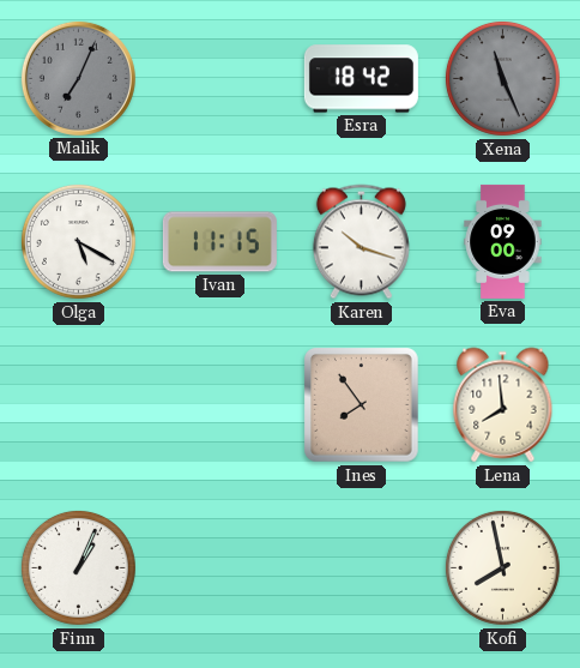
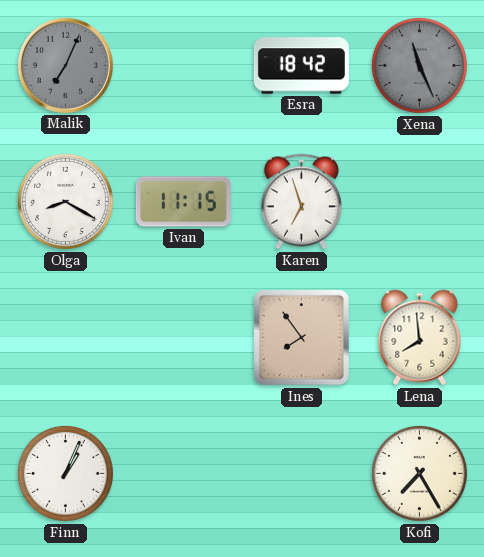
Olga: 5:20 -> 8:20
Karen: 10:18 -> 6:57
Eva: 09:00 -> none
Kofi: 7:58 -> 7:25
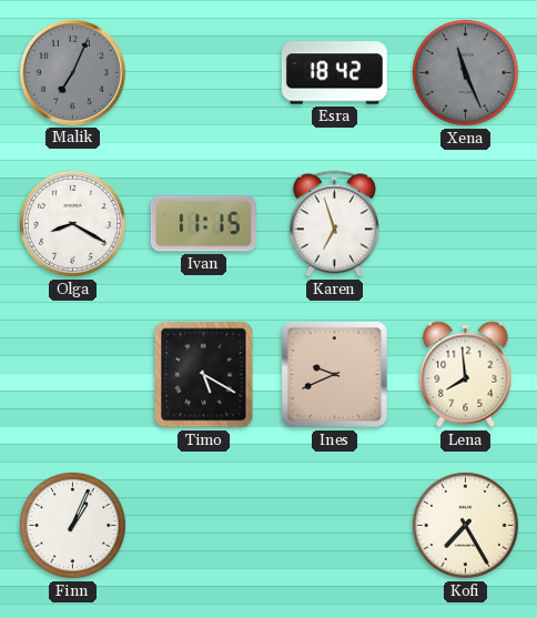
Timo: none -> 5:20
Ines: 7:54 -> 9:41
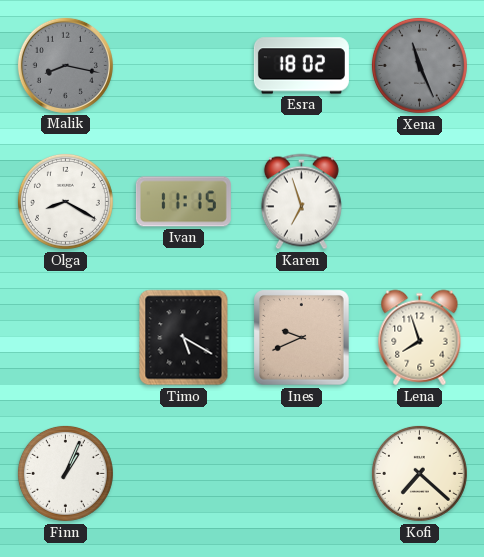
Malik: 7:04 -> 8:17
Esra: 18:42 -> 18:02
Lena: 7:59 -> 7:57
Kofi: 7:25 -> 7:22
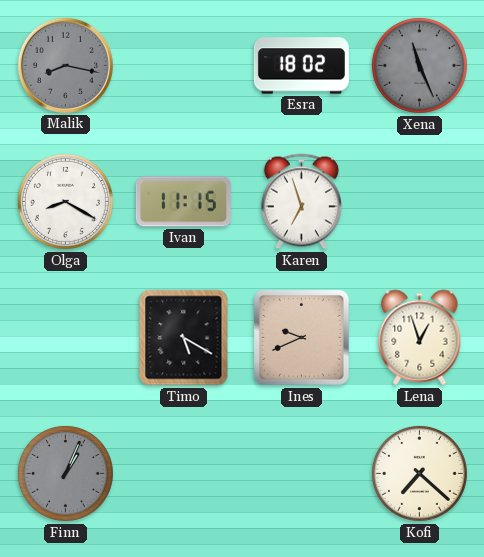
Lena: 7:57 -> 12:57
Finn dial: white -> grey
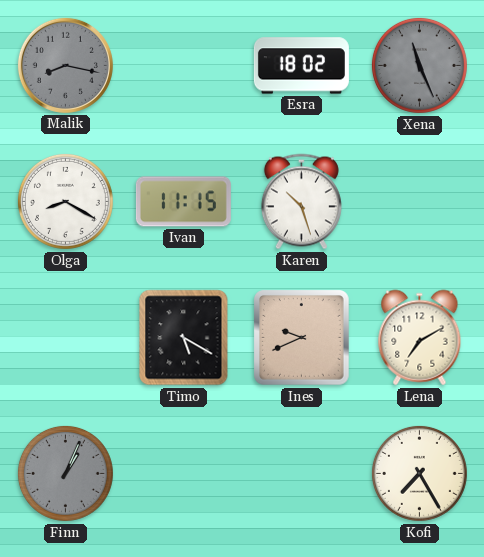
Karen: 6:57 -> 10:27
Lena: 12:57 -> 7:10
Kofi: 7:22 -> 7:25
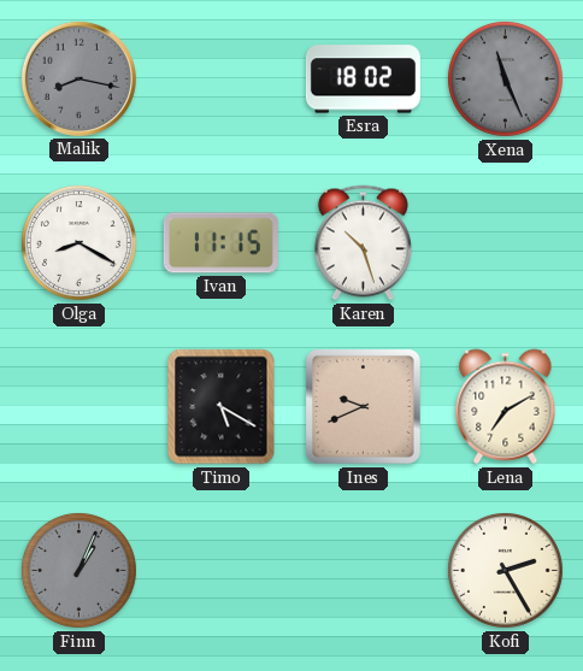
Kofi: 7:25 -> 2:25
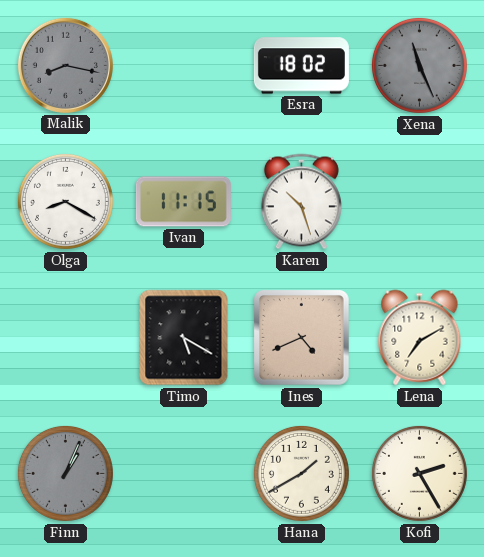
Ines: 9:41 -> 4:41
Hana: none -> 1:40
